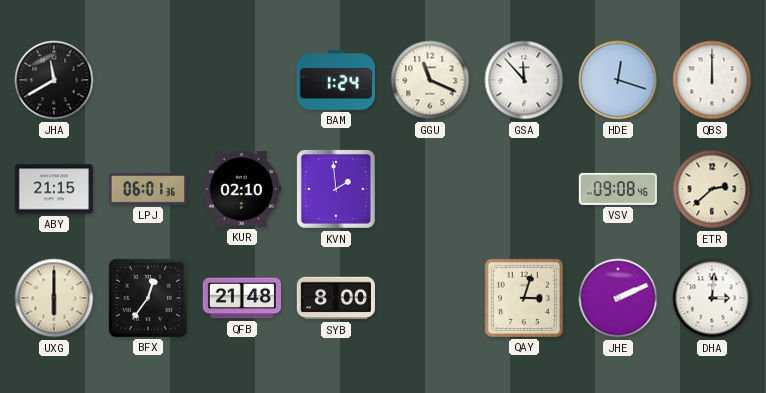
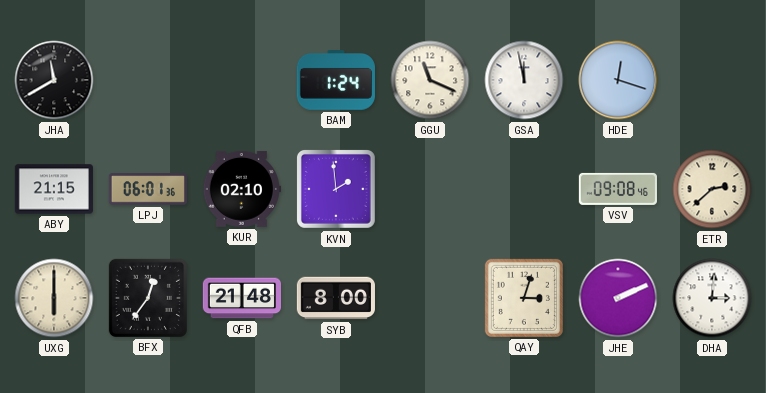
GSA: 11:53 -> 11:58
QBS: 12:00 -> none
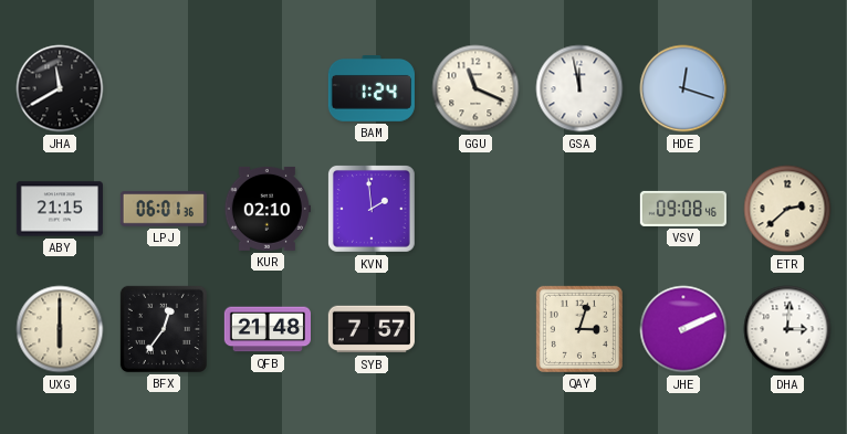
SYB: 8:00 -> 7:57
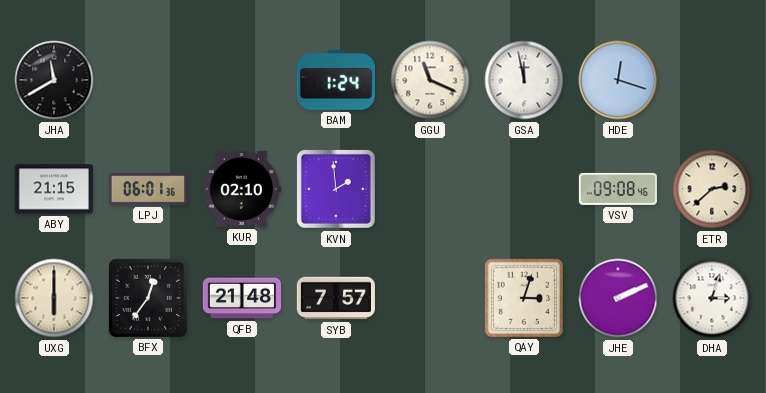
DHA: 3:01 -> 3:03
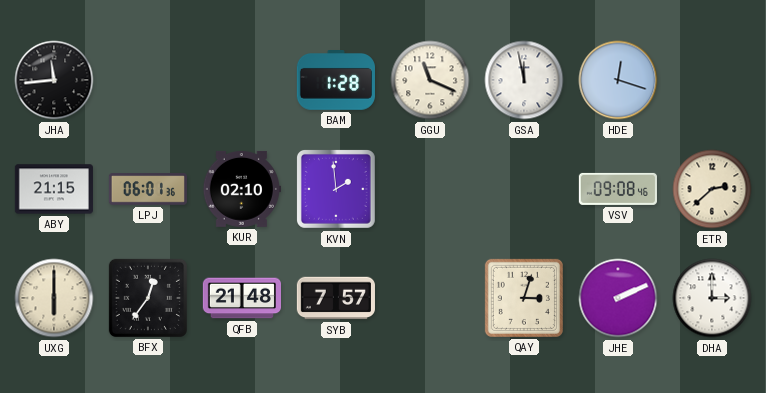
JHA: 11:40 -> 11:44
BAM: 1:24 -> 1:28
DHA: 3:03 -> 3:00
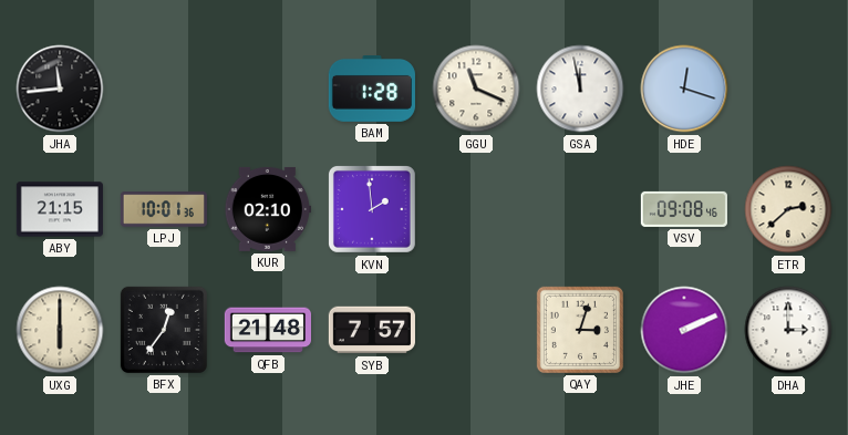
LPJ: 06:01 -> 10:01
